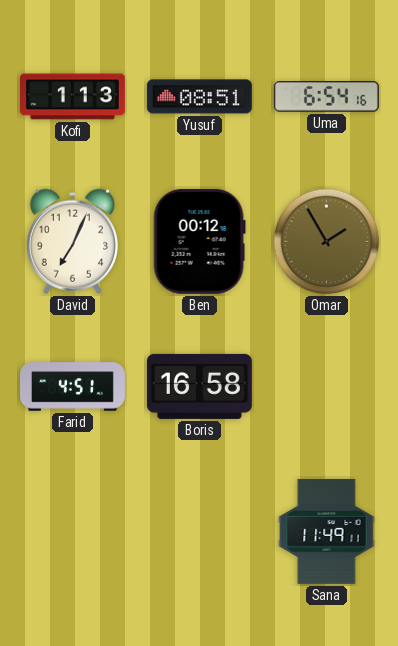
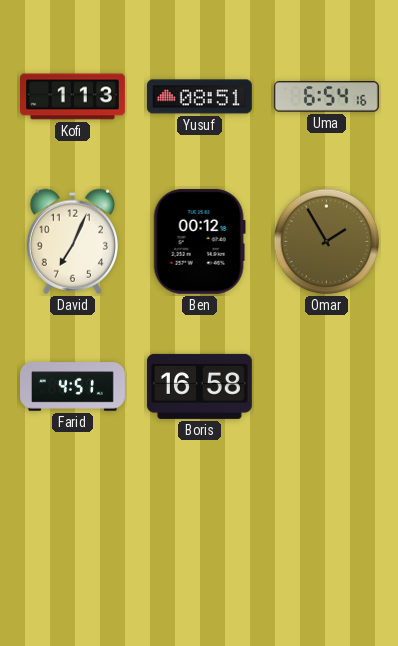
Sana: 11:49 -> none
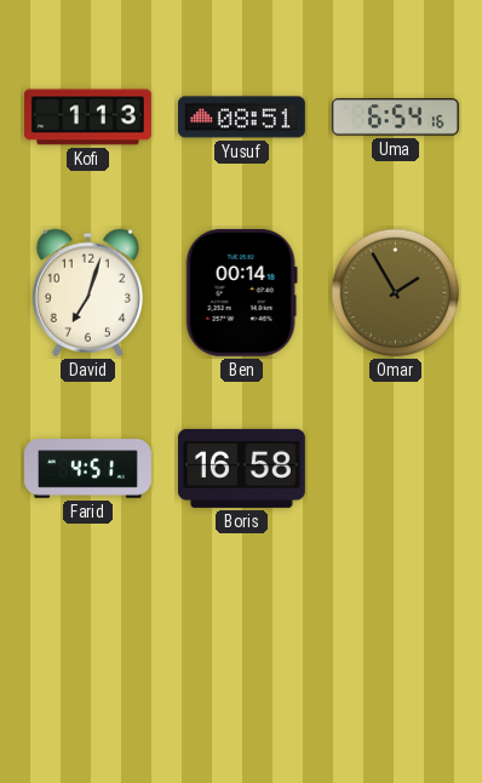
David: 7:04 -> 7:03
Ben: 00:12 -> 00:14
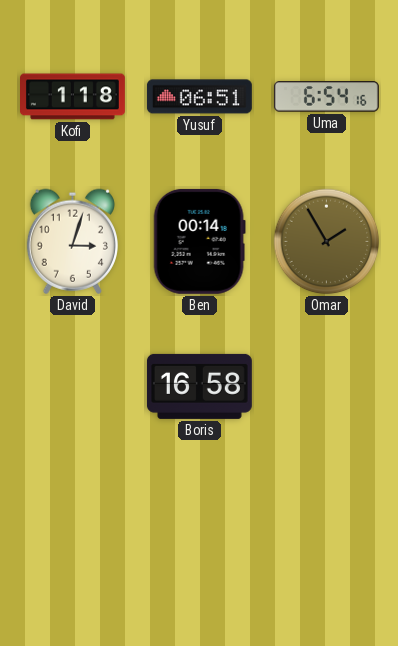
Kofi: 1:13 -> 1:18
Yusuf: 08:51 -> 06:51
David: 7:03 -> 3:03
Farid: 4:51 -> none
